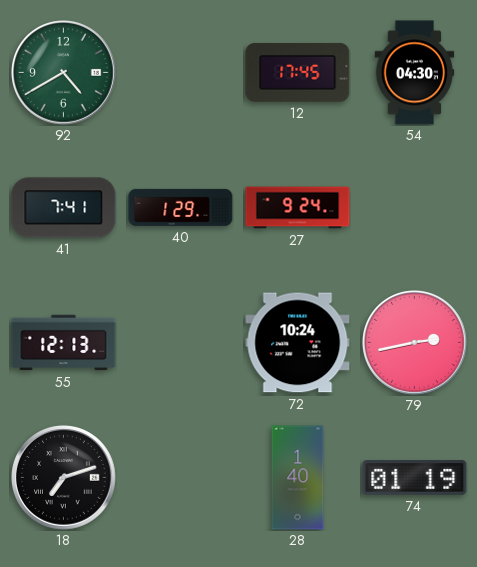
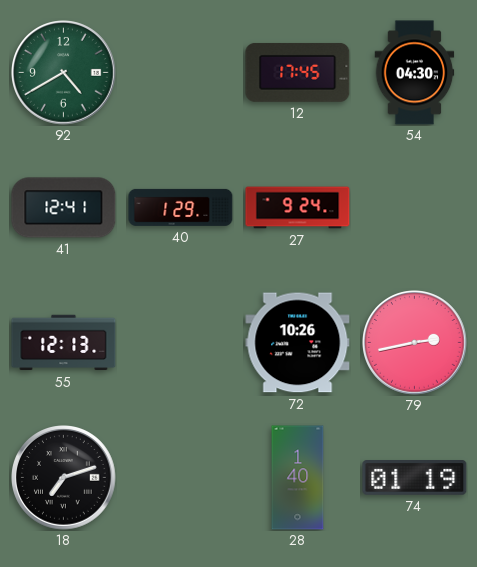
41: 7:41 -> 12:41
72: 10:24 -> 10:26
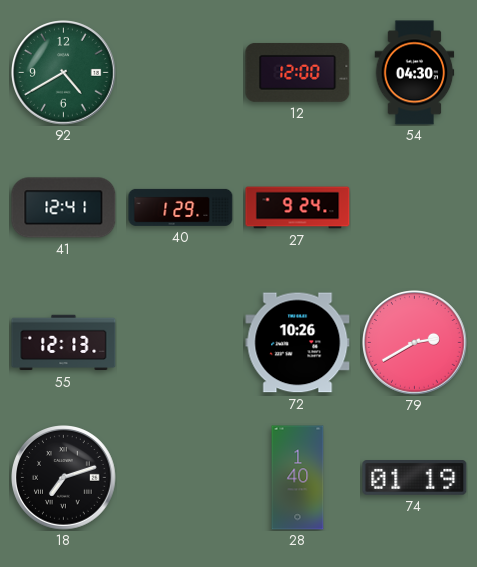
12: 17:45 -> 12:00
79: 2:43 -> 2:40
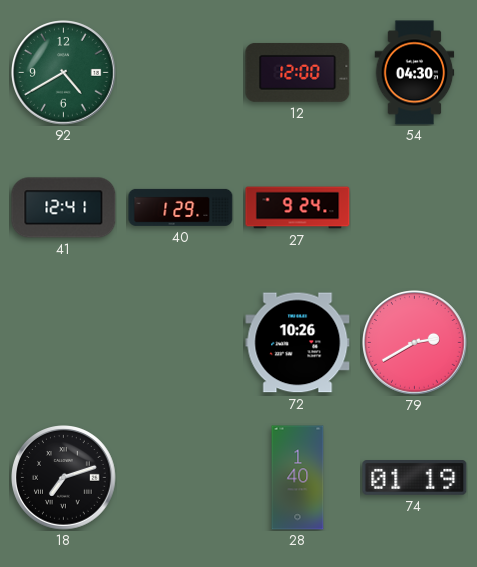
55: 12:13 -> none
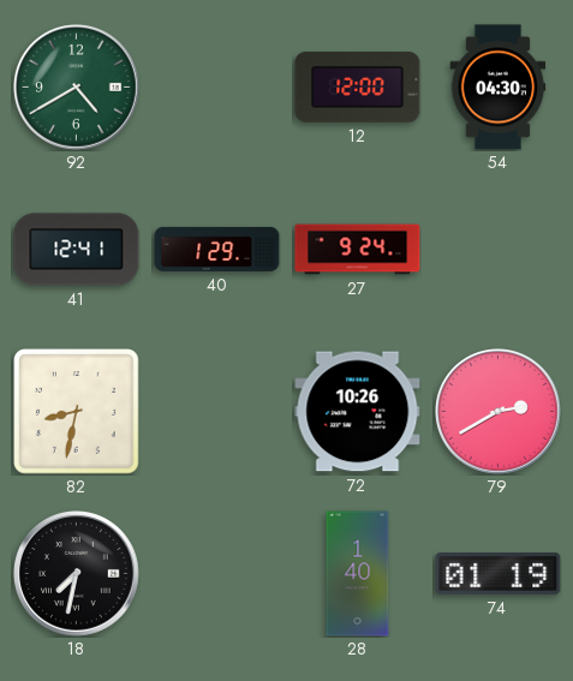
82: none -> 8:32
18: 7:12 -> 7:32
